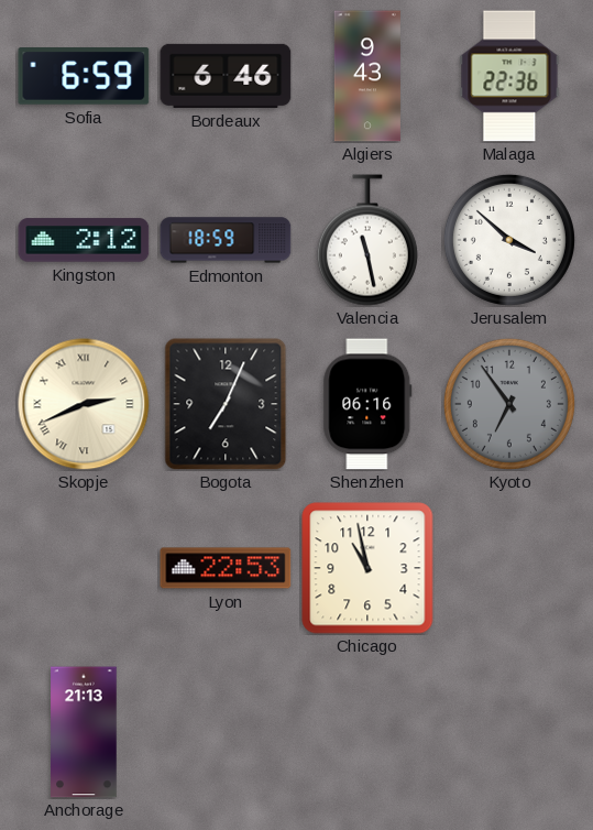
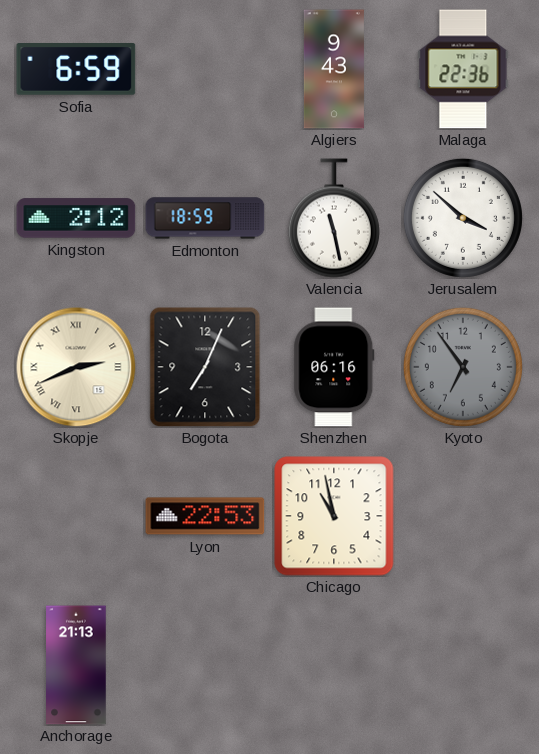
Bordeaux: 6:46 -> none
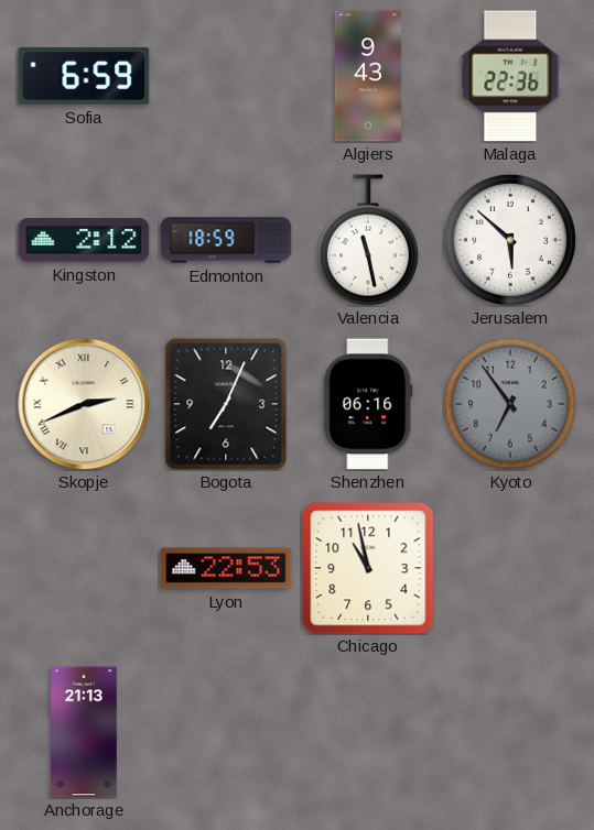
Jerusalem: 3:52 -> 5:52
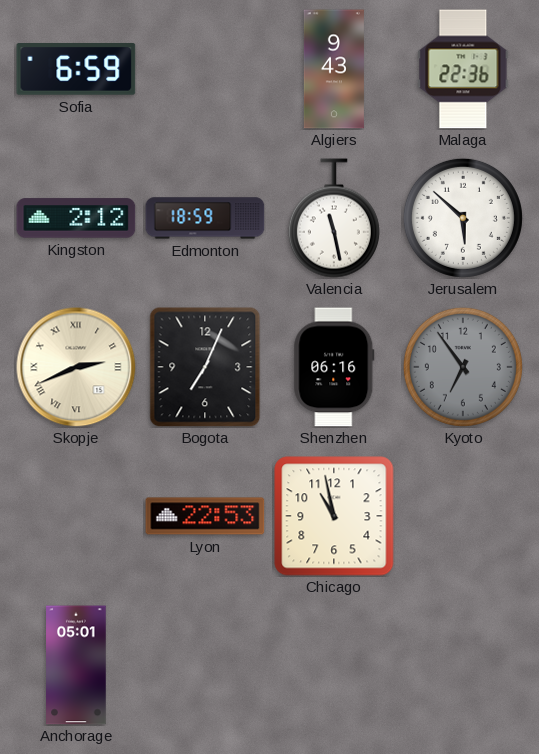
Anchorage: 21:13 -> 05:01
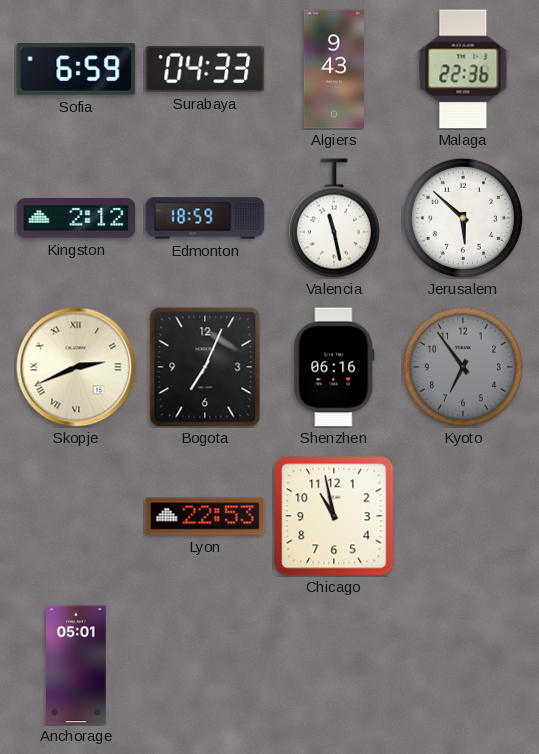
Surabaya: none -> 04:33
